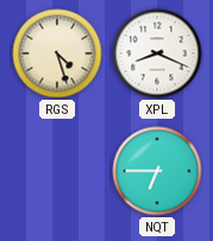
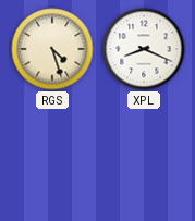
NQT: 6:45 -> none
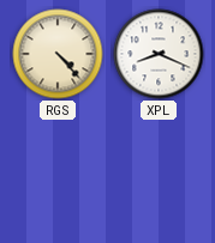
RGS: 4:27 -> 4:23
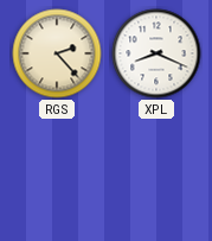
RGS: 4:23 -> 2:23
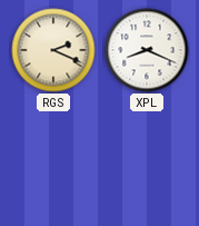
RGS: 2:23 -> 2:19
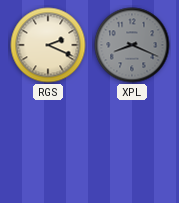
XPL dial: white -> grey
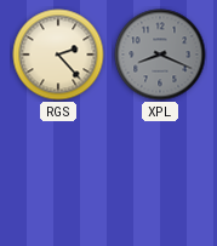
RGS: 2:19 -> 2:23
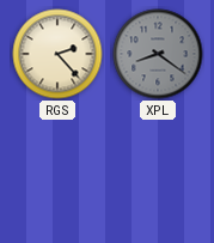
XPL: 8:19 -> 8:21
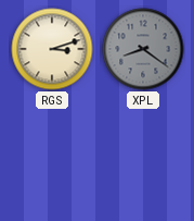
RGS: 2:23 -> 3:12
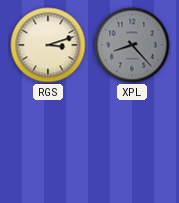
XPL: 8:21 -> 8:23
